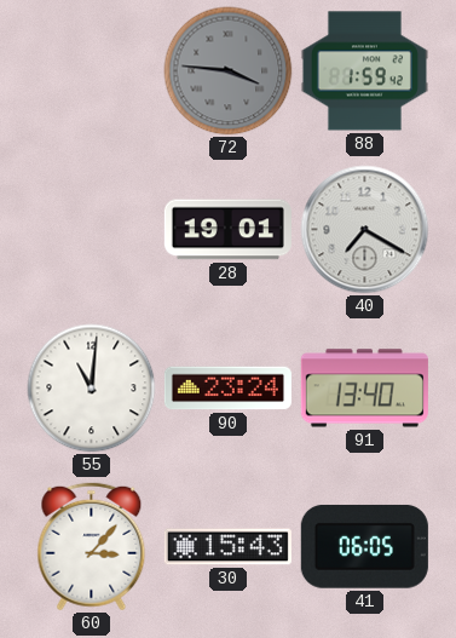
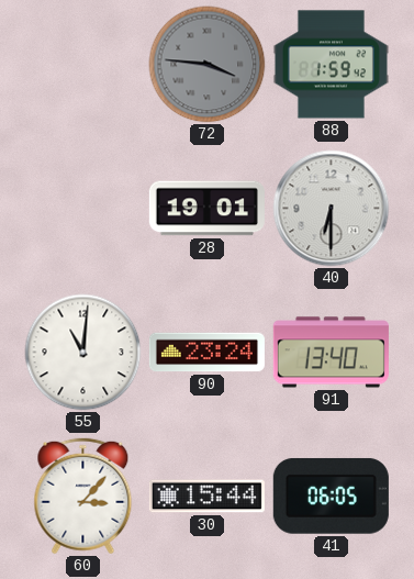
40: 7:20 -> 6:30
30: 15:43 -> 15:44
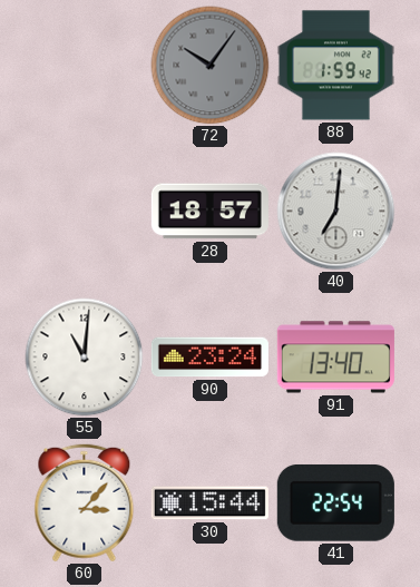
72: 3:46 -> 10:06
28: 19:01 -> 18:57
40: 6:30 -> 7:01
41: 06:05 -> 22:54
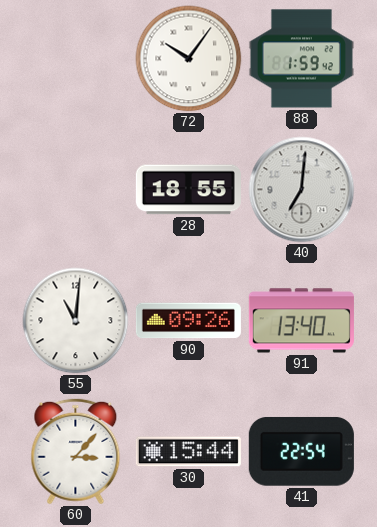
72 dial: grey -> white
28: 18:57 -> 18:55
90: 23:24 -> 09:26
